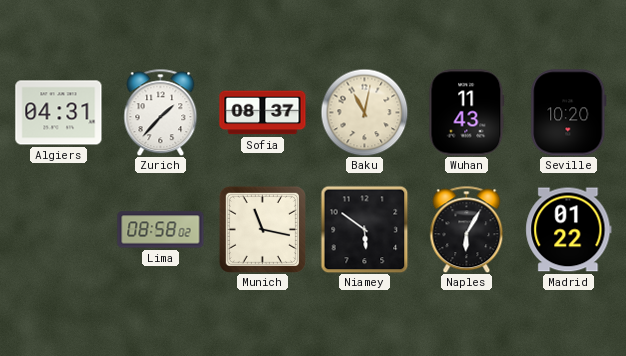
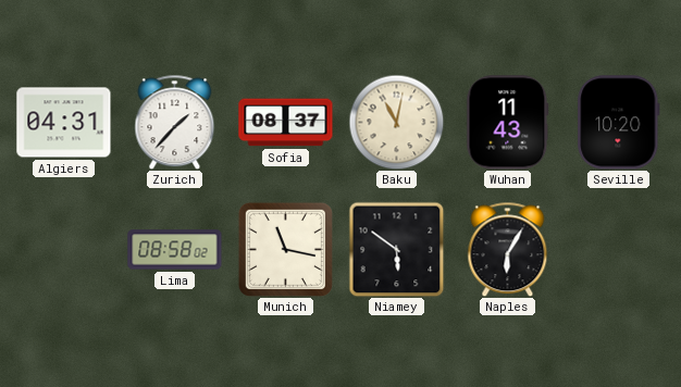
Madrid: 01:22 -> none
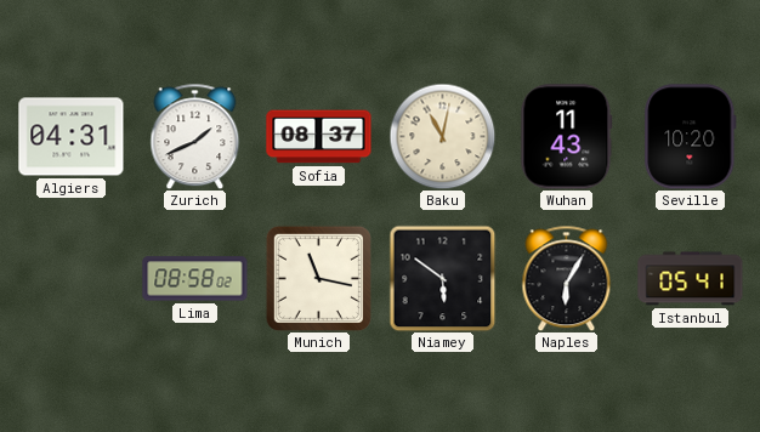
Zurich: 1:37 -> 1:41
Istanbul: none -> 05:41
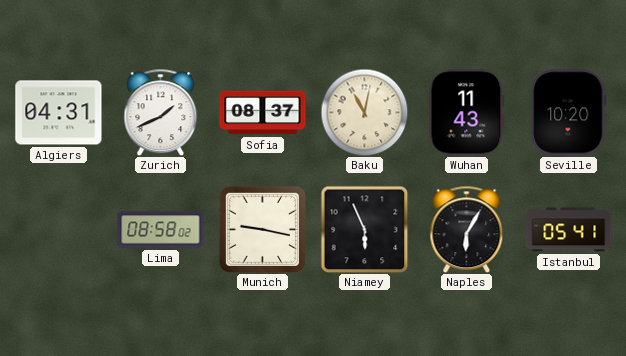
Munich: 11:17 -> 9:17
Niamey: 5:51 -> 5:56
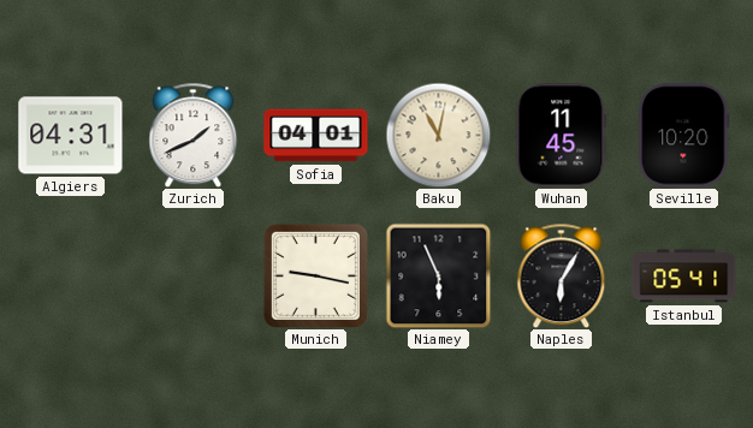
Sofia: 08:37 -> 04:01
Wuhan: 11:43 -> 11:45
Lima: 08:58 -> none
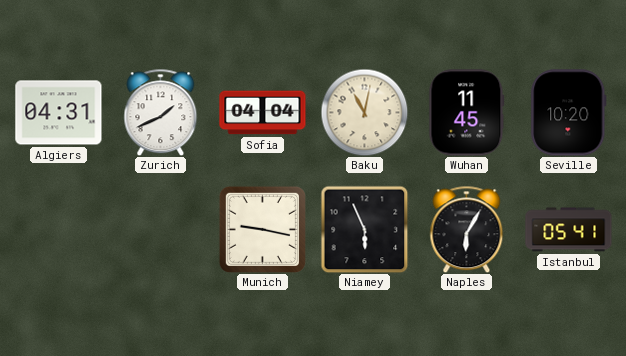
Sofia: 04:01 -> 04:04
